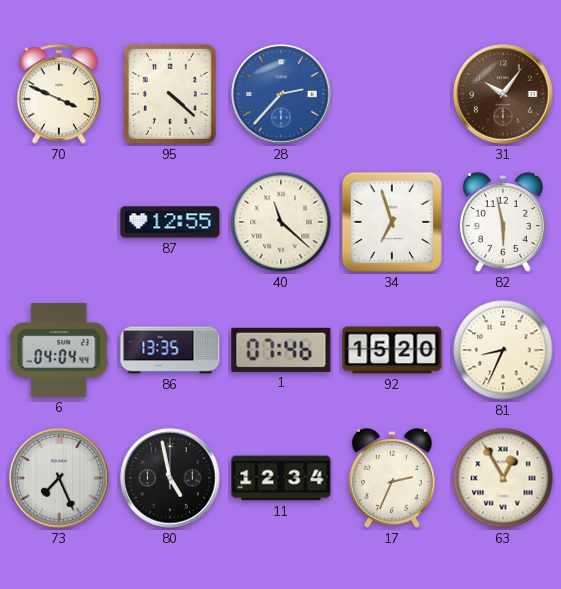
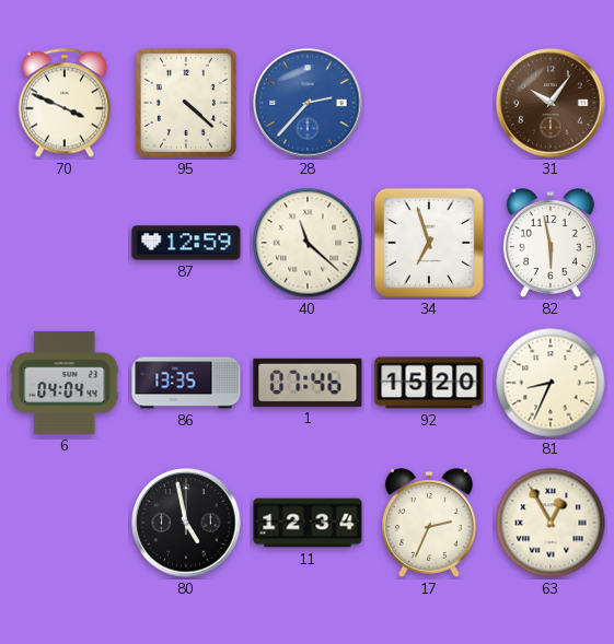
87: 12:55 -> 12:59
73: 7:26 -> none
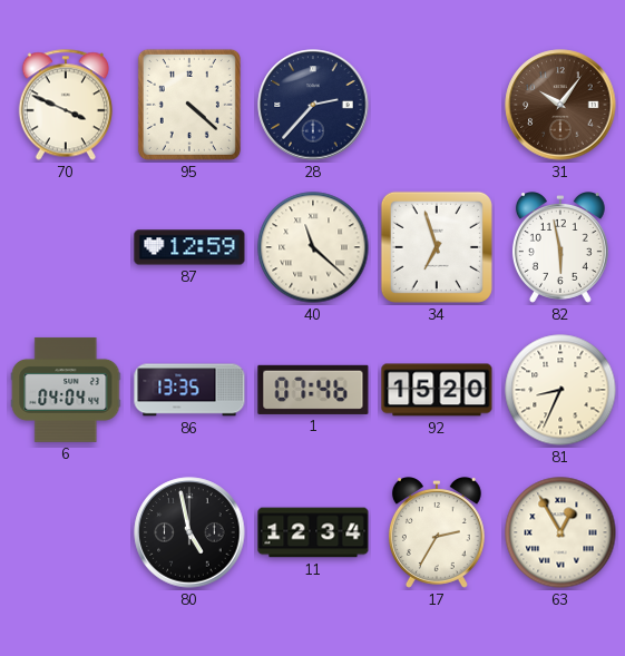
28 dial: blue -> navy
17: 2:34 -> 2:35
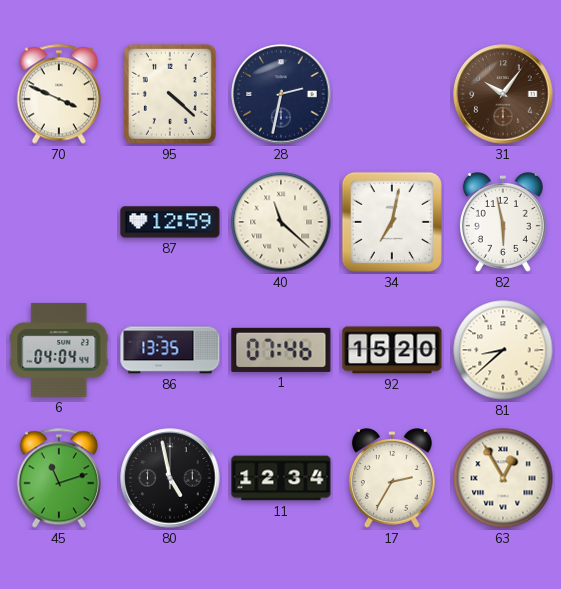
28: 2:37 -> 2:32
34: 6:57 -> 7:02
81: 8:34 -> 8:38
45: none -> 11:12
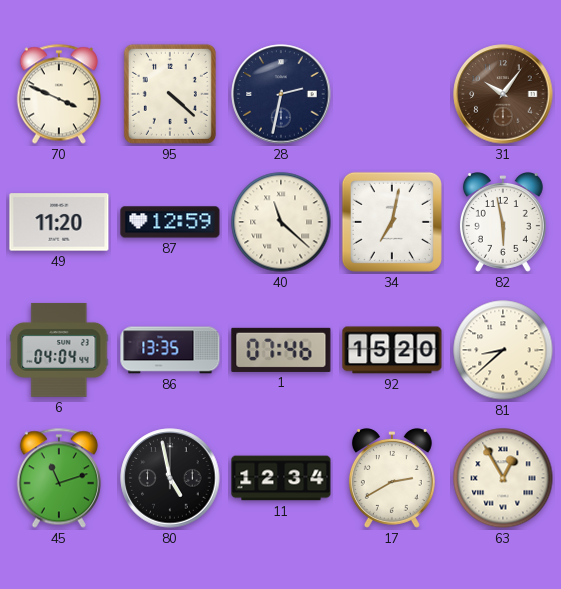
49: none -> 11:20
17: 2:35 -> 2:40
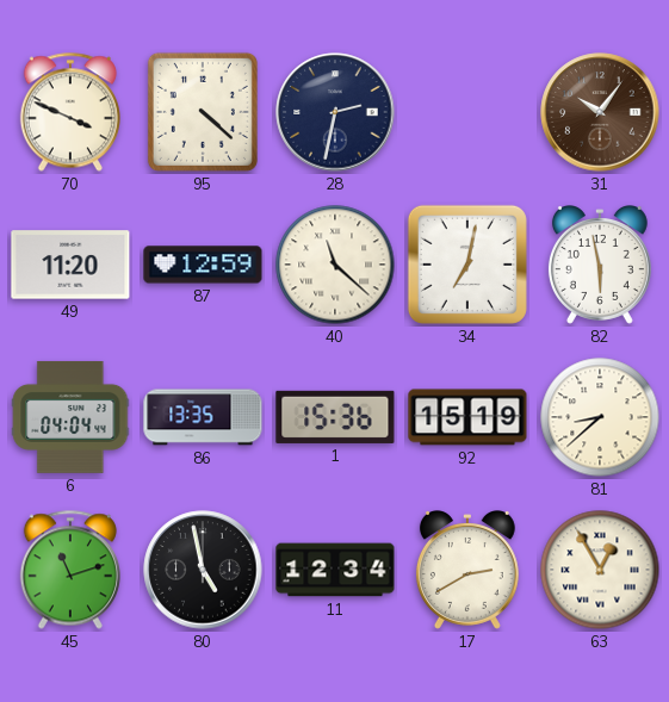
1: 07:46 -> 15:36
92: 15:20 -> 15:19
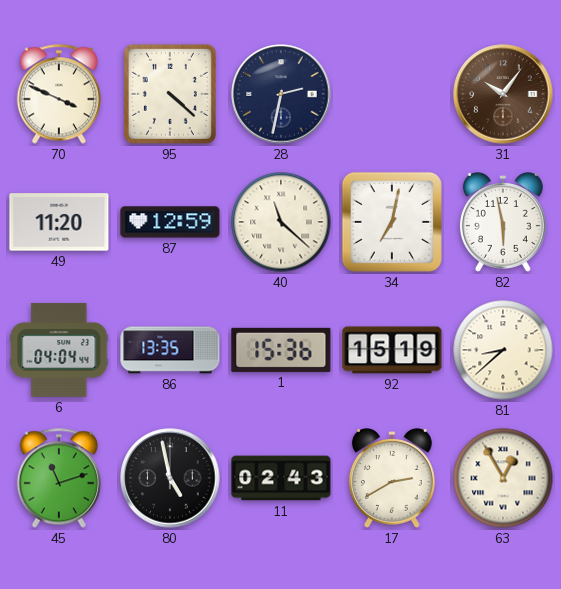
11: 12:34 -> 02:43
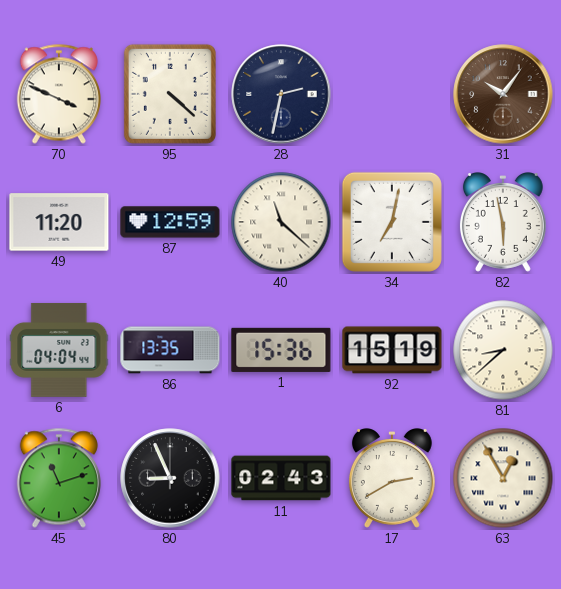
80: 4:58 -> 8:56
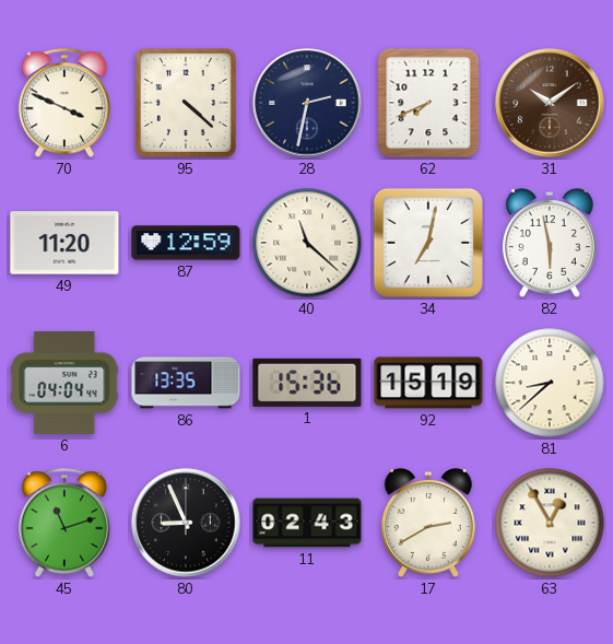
62: none -> 7:41
31: 10:06 -> 10:09
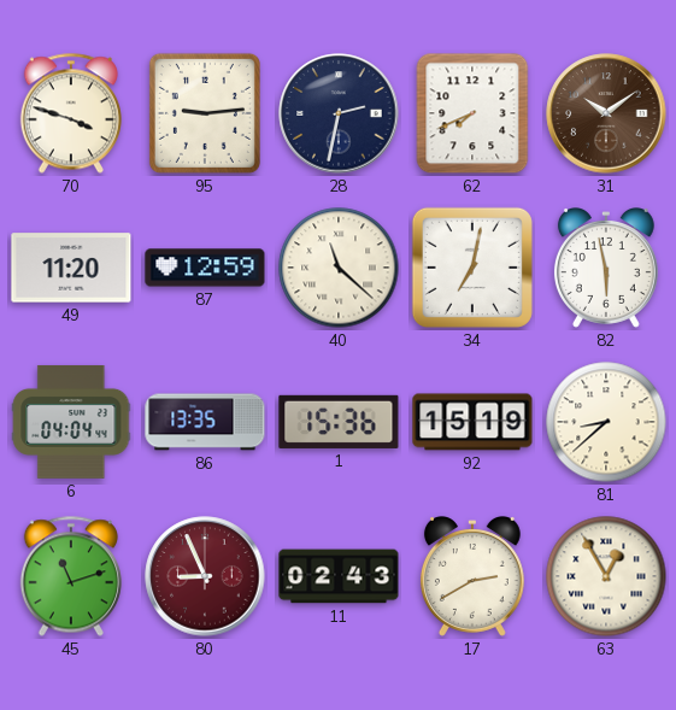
70: 3:49 -> 3:48
95: 4:22 -> 9:14
80 dial: black -> burgundy
